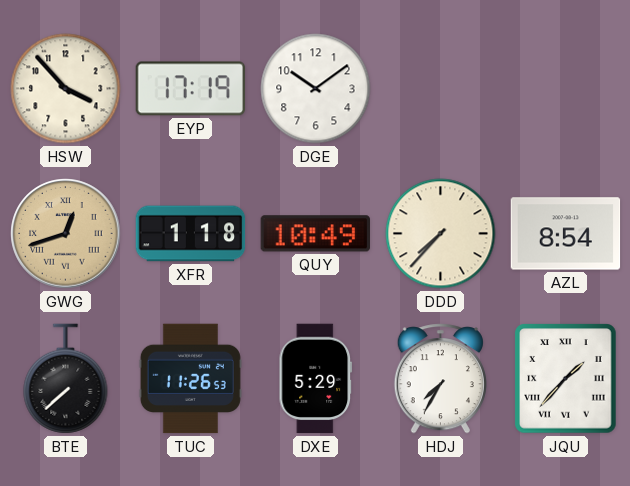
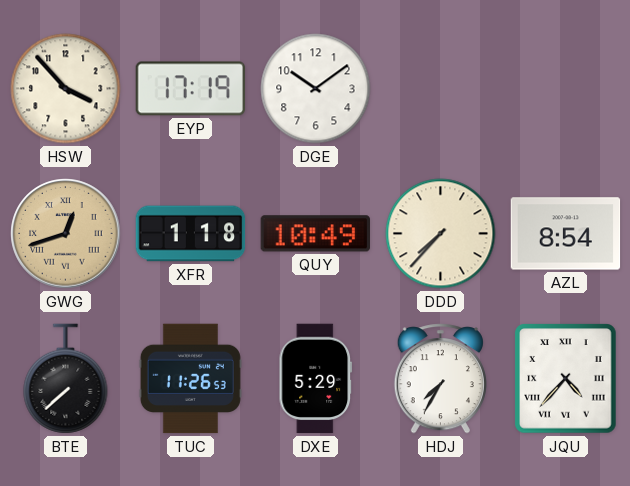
JQU: 1:37 -> 4:37
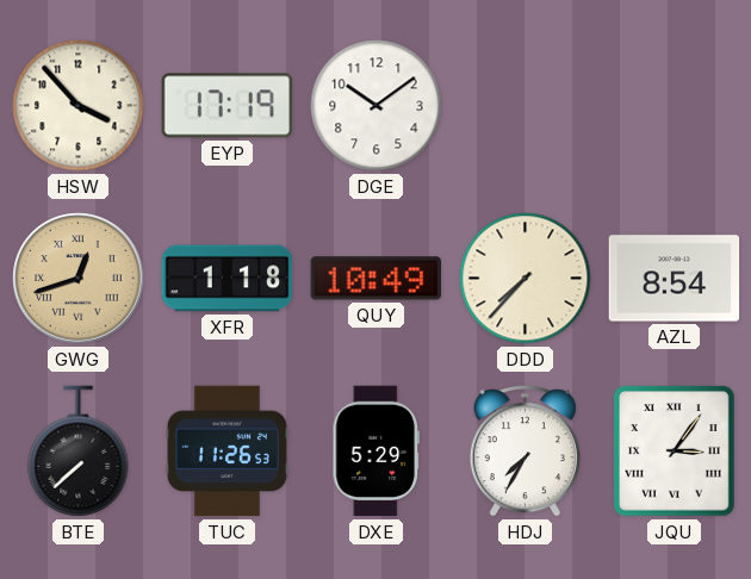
JQU: 4:37 -> 3:06
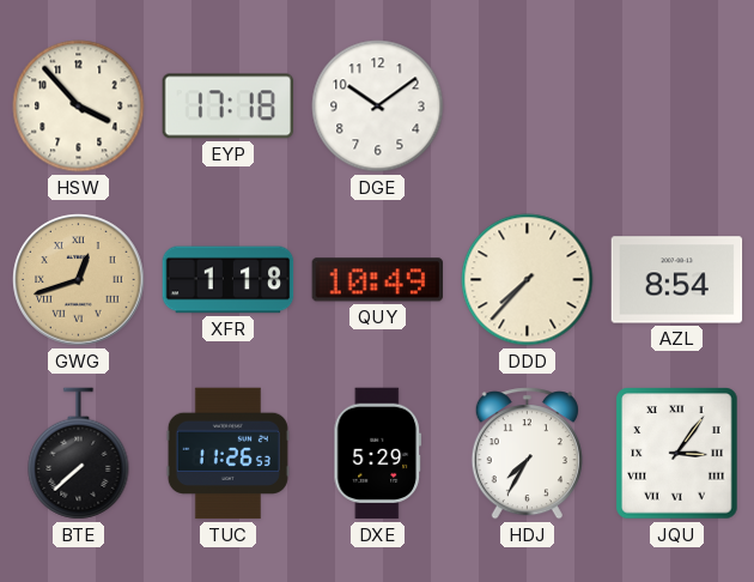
EYP: 17:19 -> 17:18
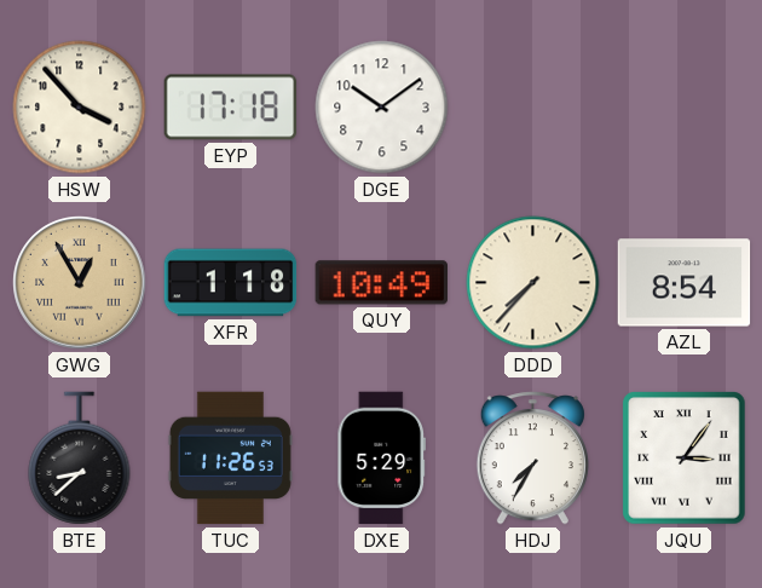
GWG: 12:42 -> 12:55
BTE: 7:38 -> 8:38
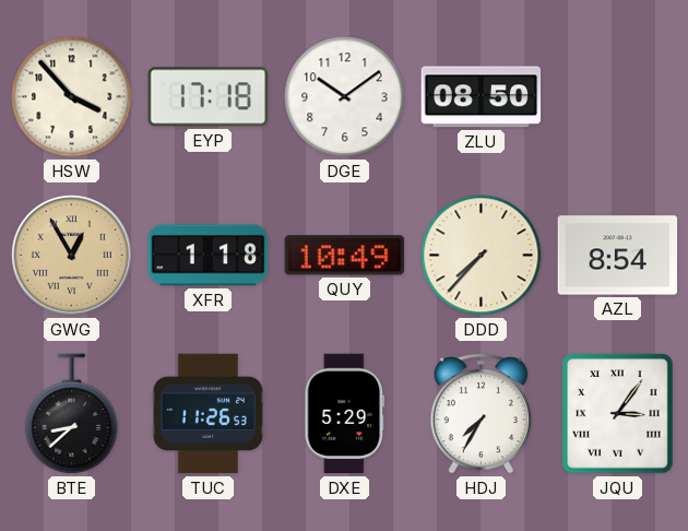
ZLU: none -> 08:50
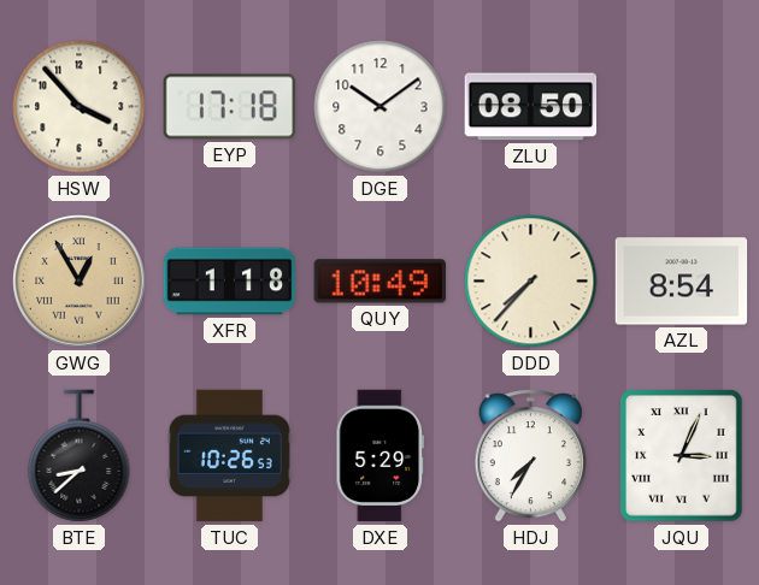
TUC: 11:26 -> 10:26
JQU: 3:06 -> 3:04
